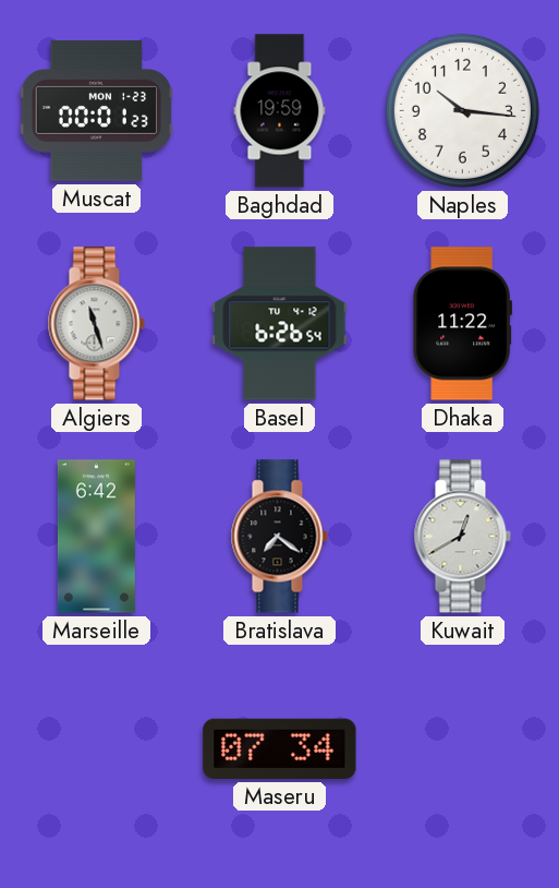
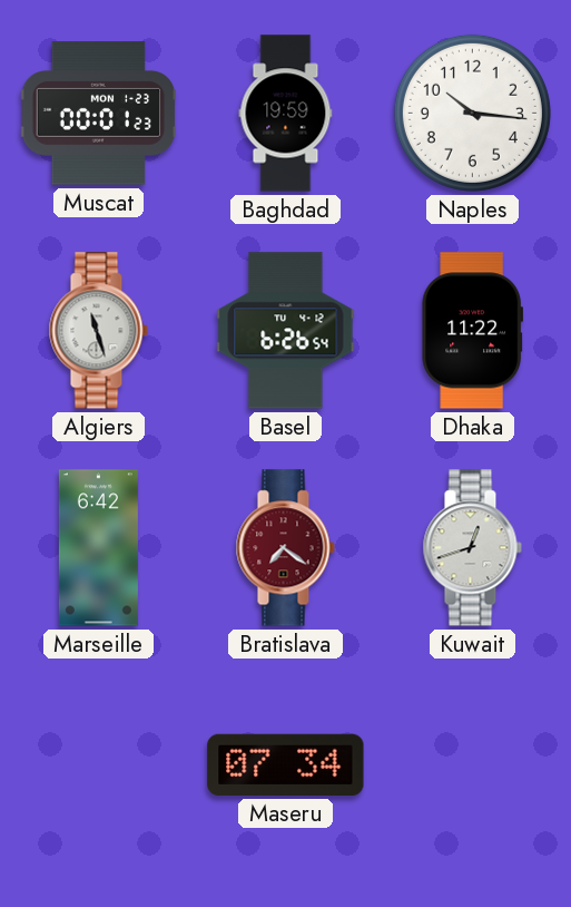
Bratislava dial: black -> burgundy
Kuwait: 12:40 -> 12:42
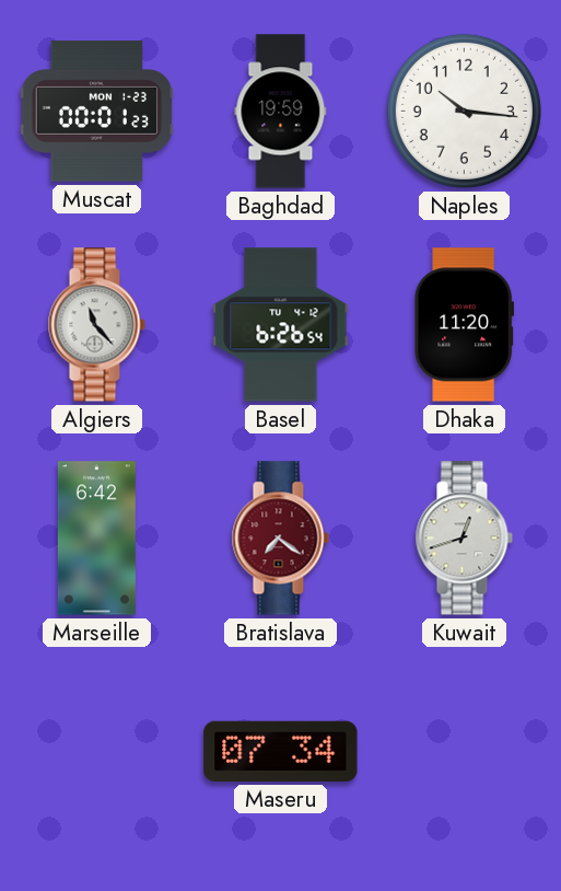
Algiers: 11:27 -> 11:23
Dhaka: 11:22 -> 11:20
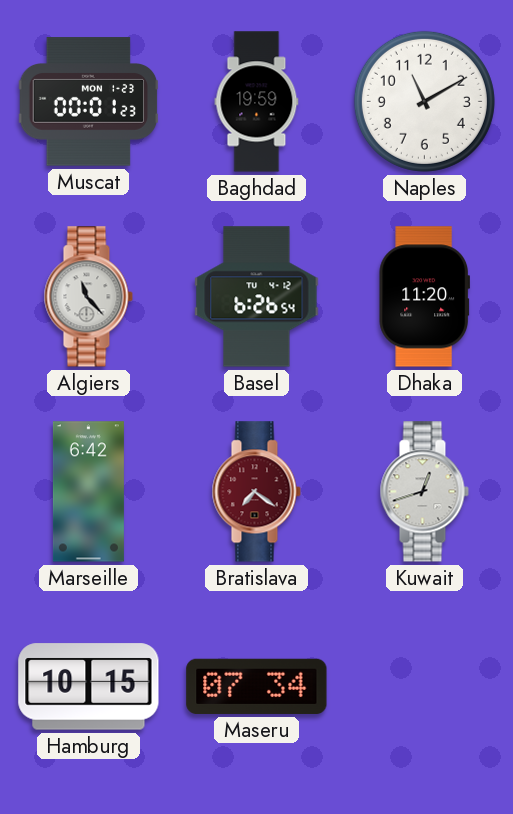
Naples: 10:16 -> 11:10
Hamburg: none -> 10:15
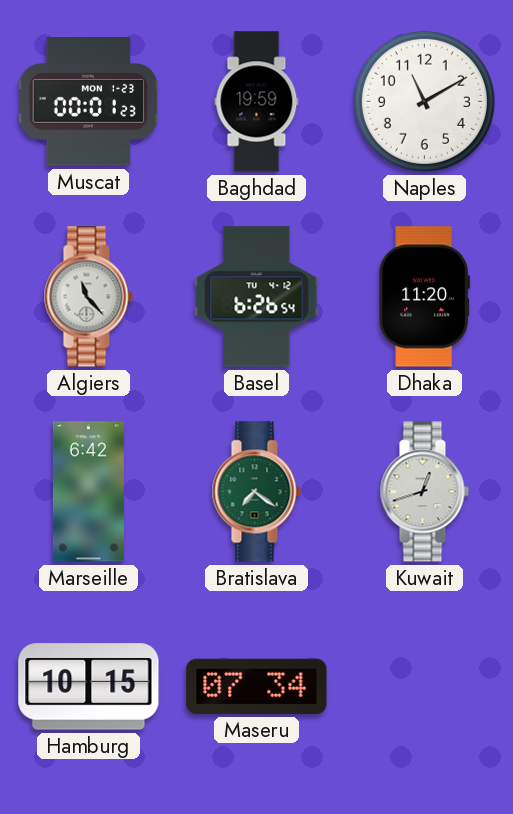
Bratislava dial: burgundy -> green
